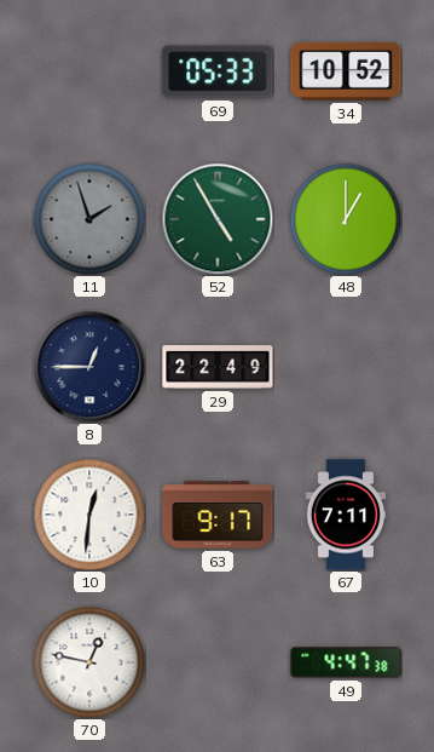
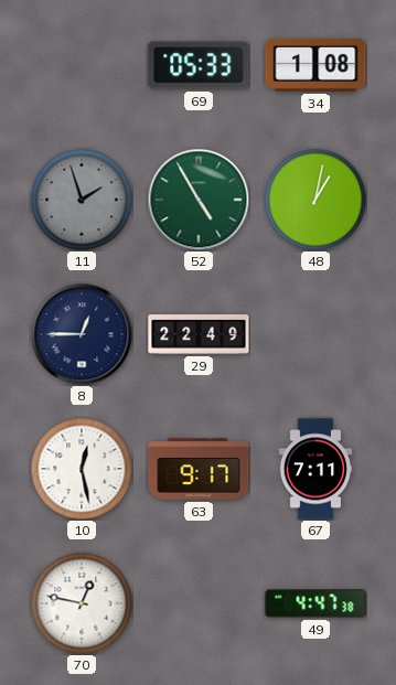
34: 10:52 -> 1:08
48: 1:00 -> 1:02
10: 12:31 -> 12:28
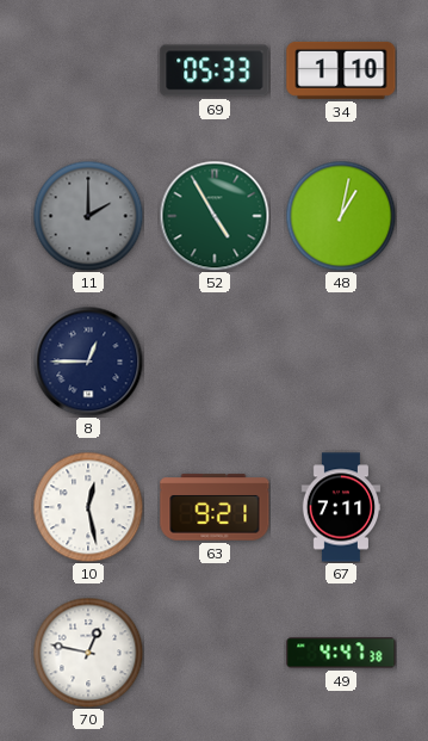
34: 1:08 -> 1:10
11: 1:57 -> 2:00
29: 22:49 -> none
63: 9:17 -> 9:21
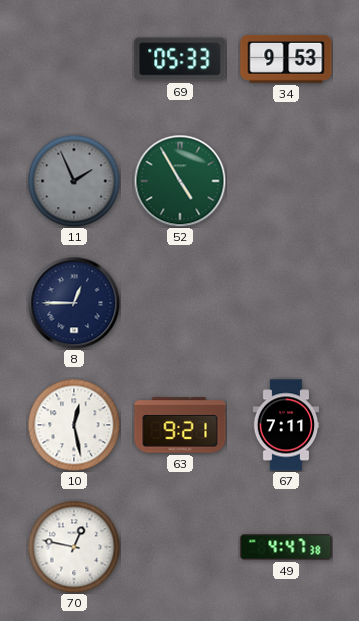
34: 1:10 -> 9:53
11: 2:00 -> 1:56
48: 1:02 -> none
